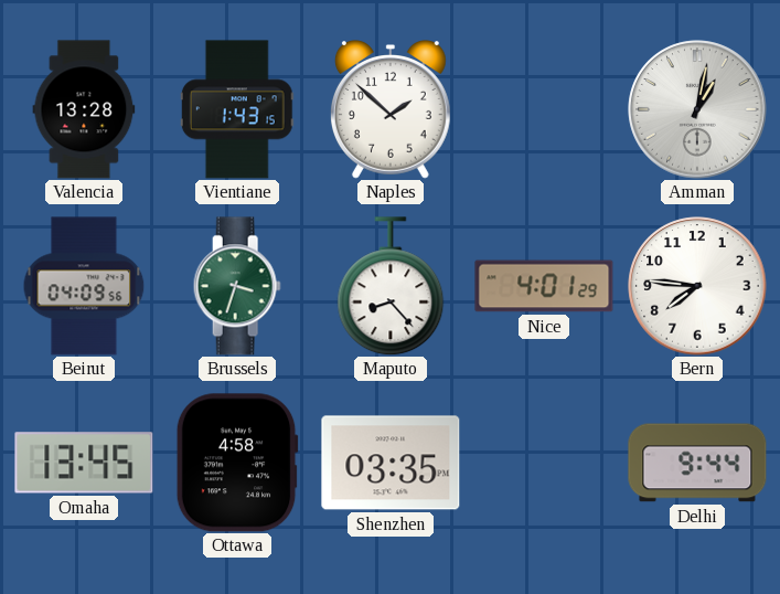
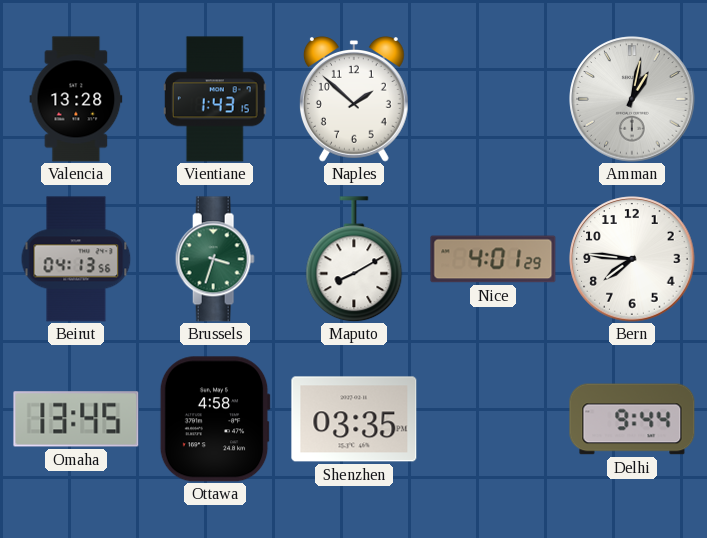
Beirut: 04:09 -> 04:13
Maputo: 8:23 -> 8:10
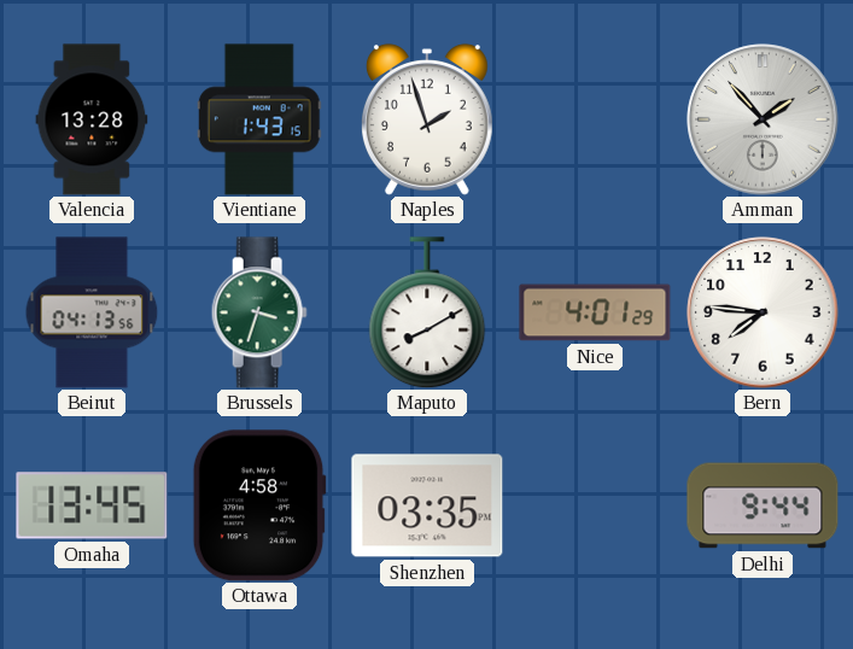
Naples: 1:52 -> 1:57
Amman: 1:02 -> 1:53
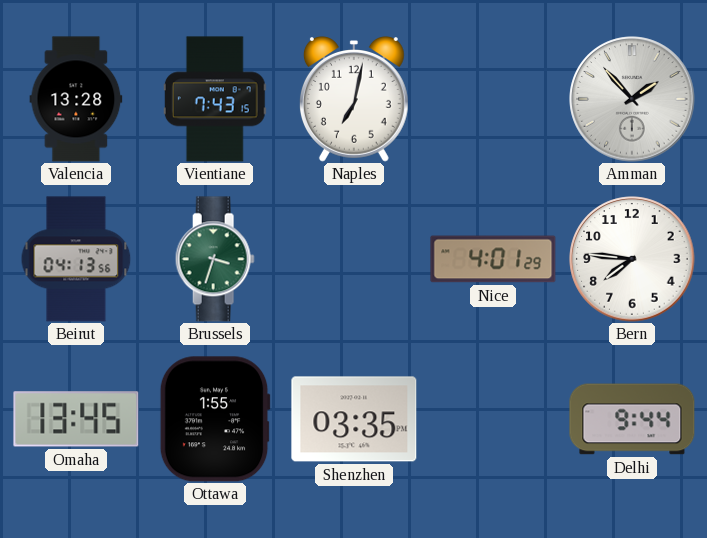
Vientiane: 1:43 -> 7:43
Naples: 1:57 -> 7:02
Maputo: 8:10 -> none
Ottawa: 4:58 -> 1:55
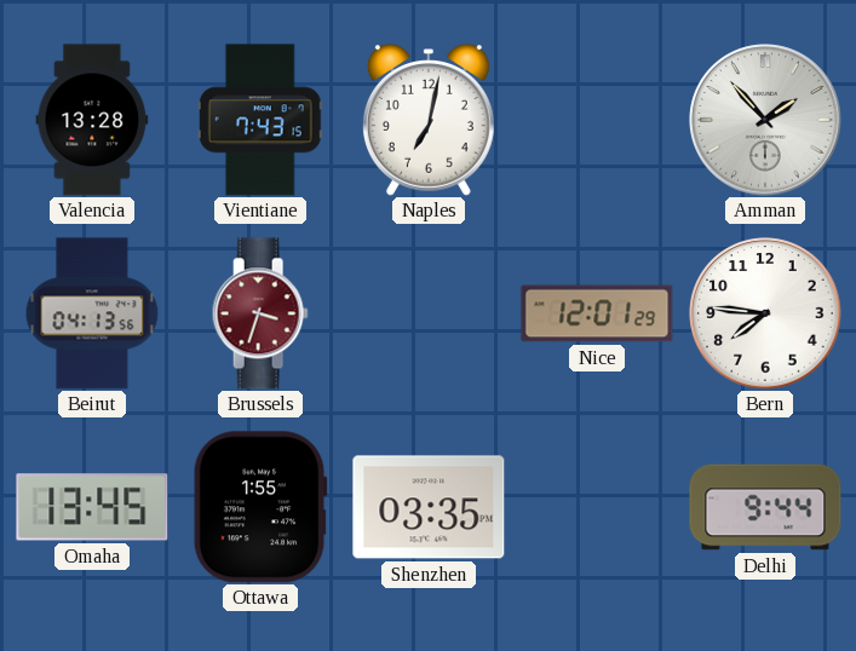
Brussels dial: green -> burgundy
Nice: 4:01 -> 12:01
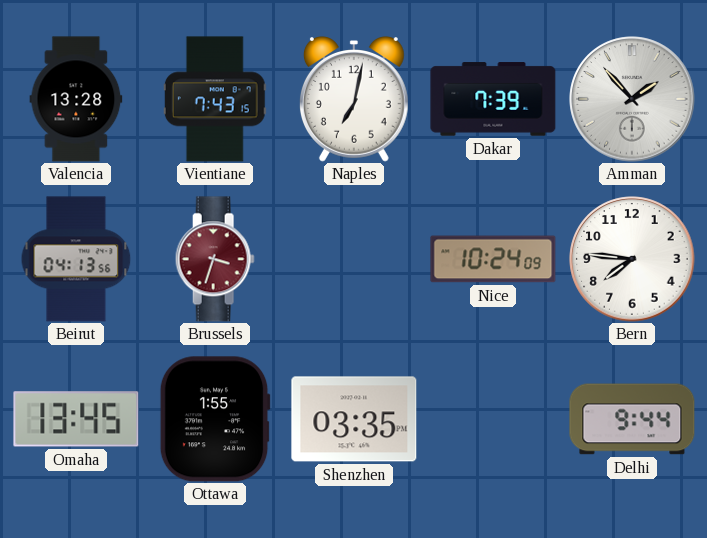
Dakar: none -> 7:39
Nice: 12:01 -> 10:24
